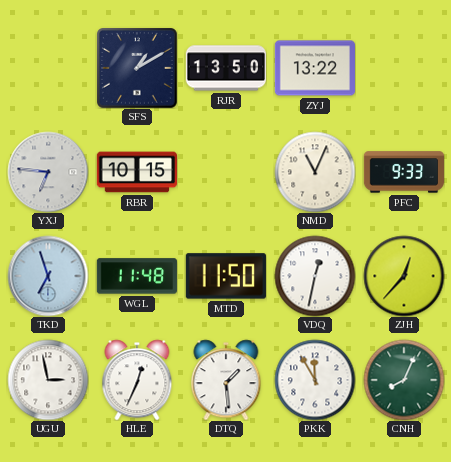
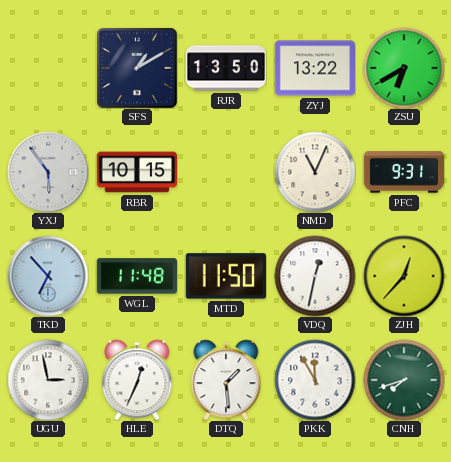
ZSU: none -> 6:40
YXJ: 6:46 -> 5:54
PFC: 9:33 -> 9:31
TKD: 6:57 -> 6:53
CNH: 8:04 -> 7:42
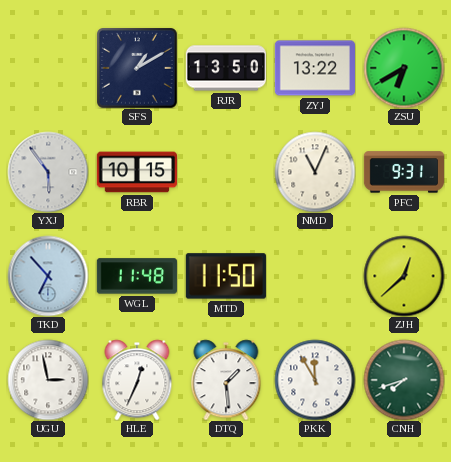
VDQ: 12:32 -> none
ZJH: 12:37 -> 12:38
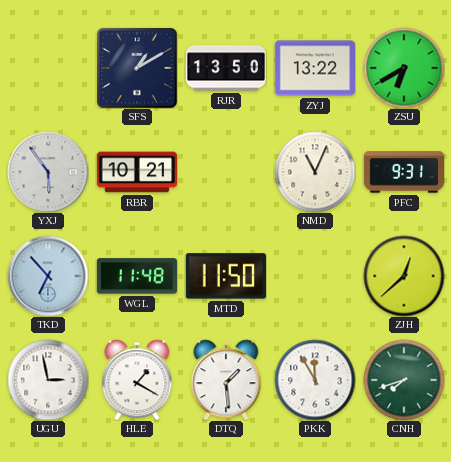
RBR: 10:15 -> 10:21
HLE: 12:34 -> 1:20
